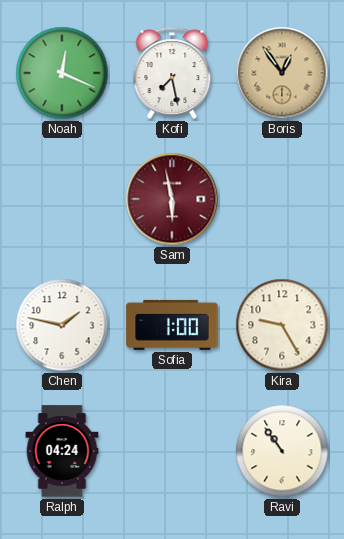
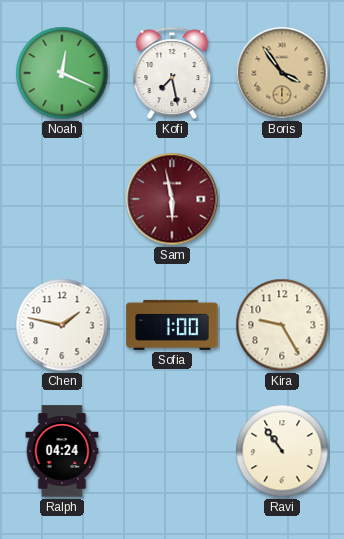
Boris: 12:54 -> 3:54
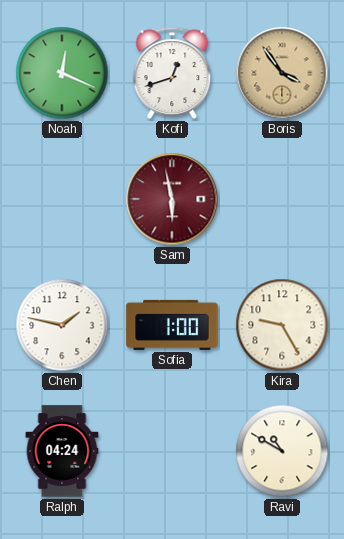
Kofi: 7:28 -> 12:42
Ravi: 10:54 -> 10:50
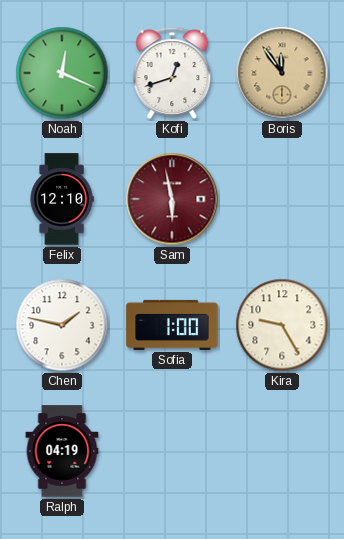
Boris: 3:54 -> 11:54
Felix: none -> 12:10
Ralph: 04:24 -> 04:19
Ravi: 10:50 -> none
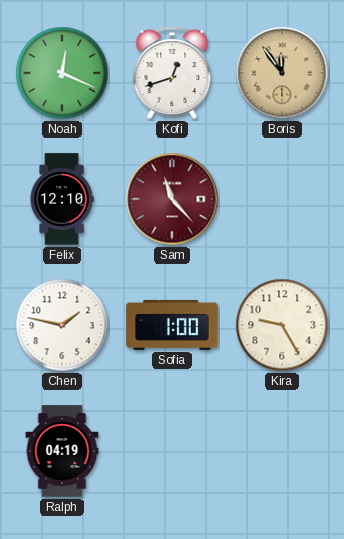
Sam: 5:58 -> 11:23
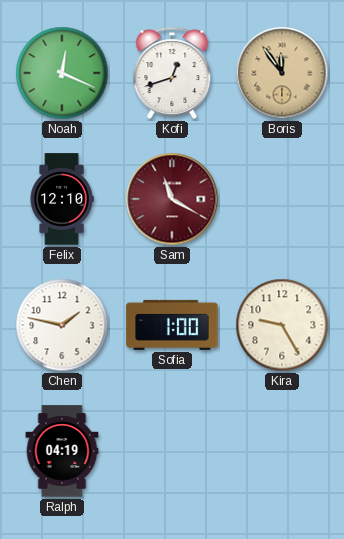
Sam: 11:23 -> 11:20
